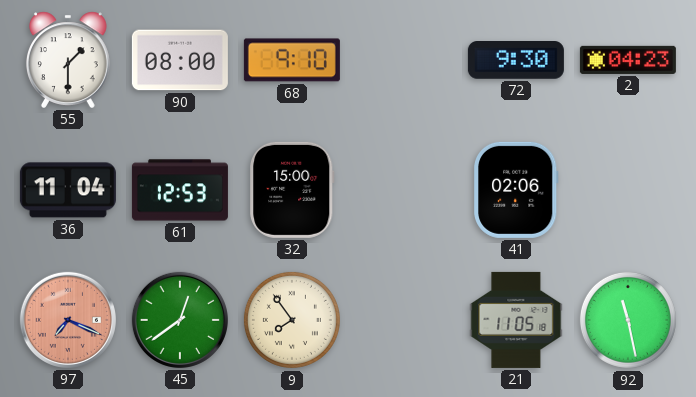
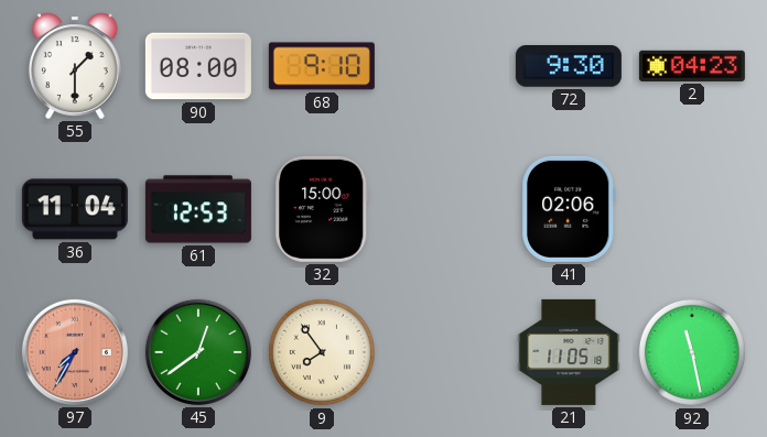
97: 7:19 -> 7:35
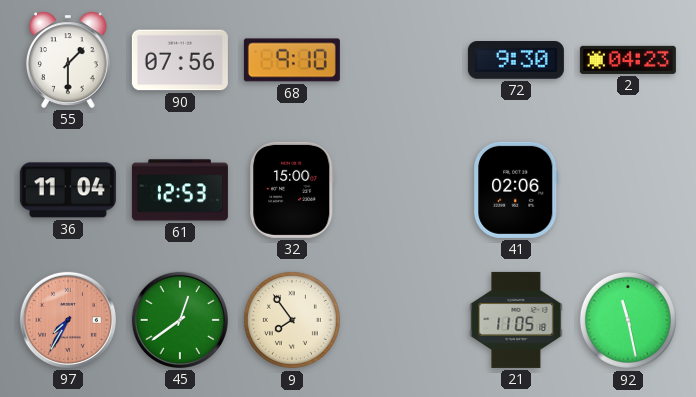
90: 08:00 -> 07:56
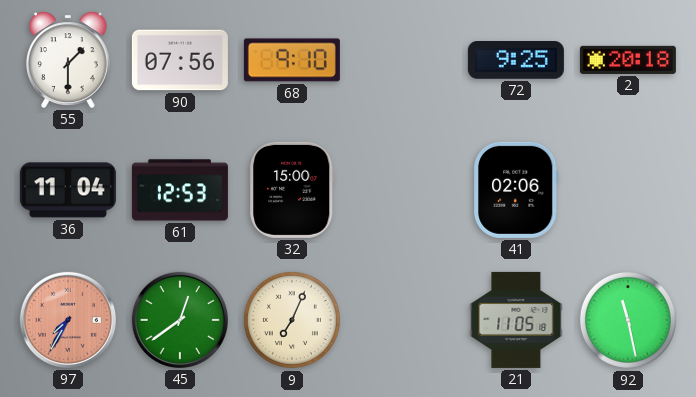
72: 9:30 -> 9:25
2: 04:23 -> 20:18
9: 7:54 -> 7:04
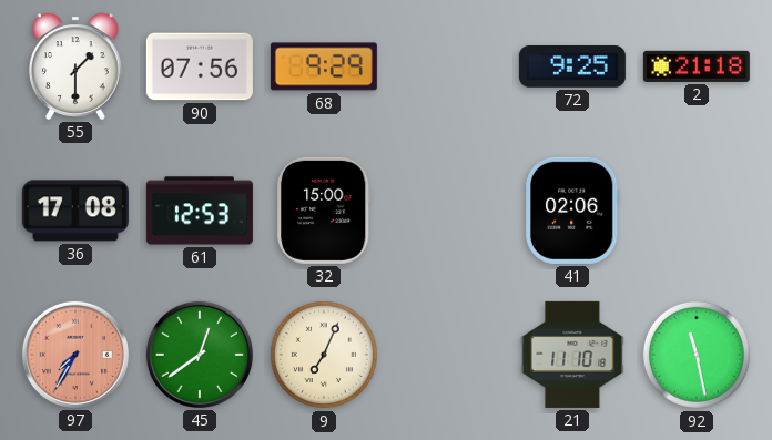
68: 9:10 -> 9:29
2: 20:18 -> 21:18
36: 11:04 -> 17:08
21: 11:05 -> 11:10
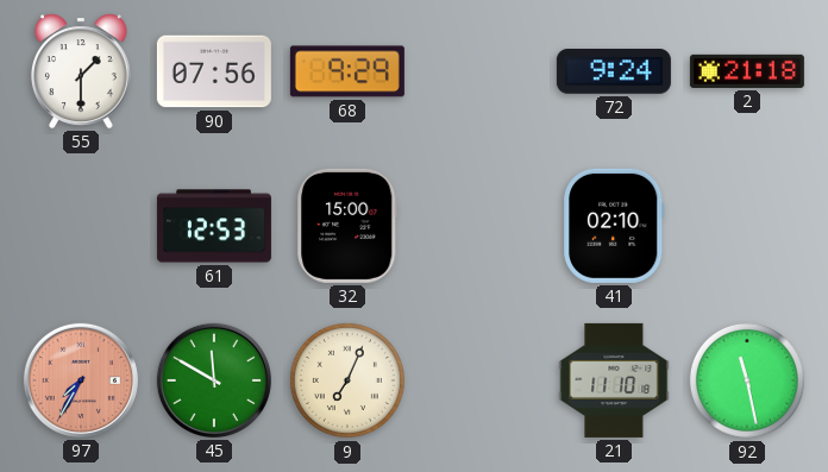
72: 9:25 -> 9:24
36: 17:08 -> none
41: 02:06 -> 02:10
45: 12:39 -> 11:50
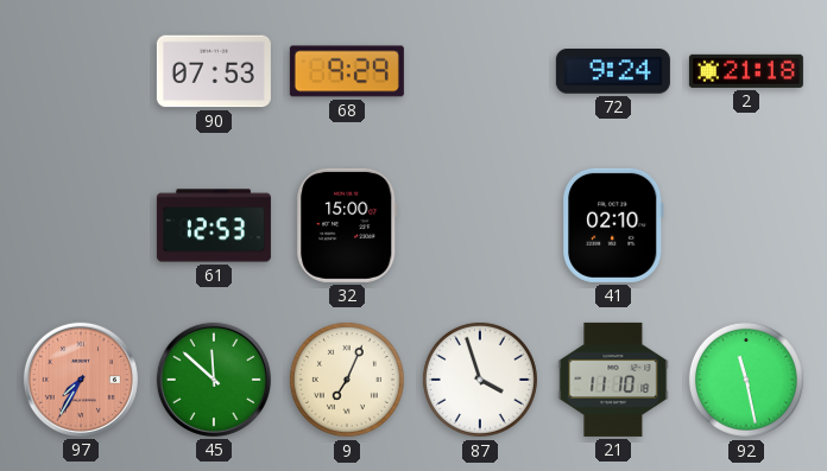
55: 1:30 -> none
90: 07:56 -> 07:53
45: 11:50 -> 11:52
87: none -> 3:57
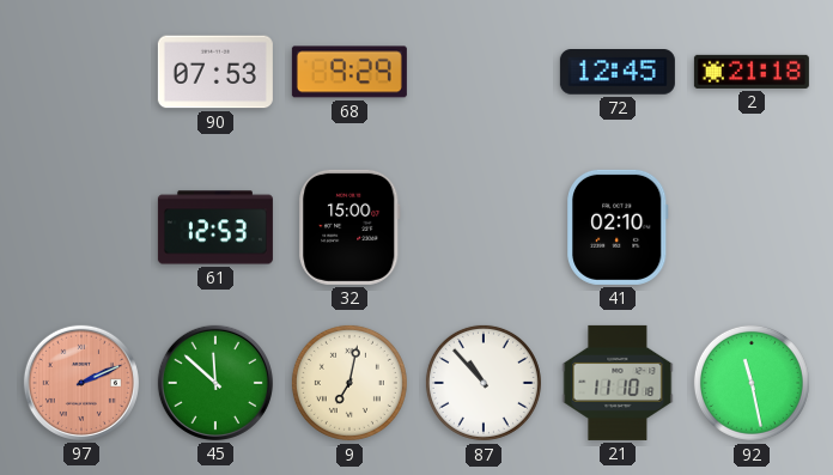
72: 9:24 -> 12:45
97: 7:35 -> 2:11
9: 7:04 -> 7:02
87: 3:57 -> 10:53
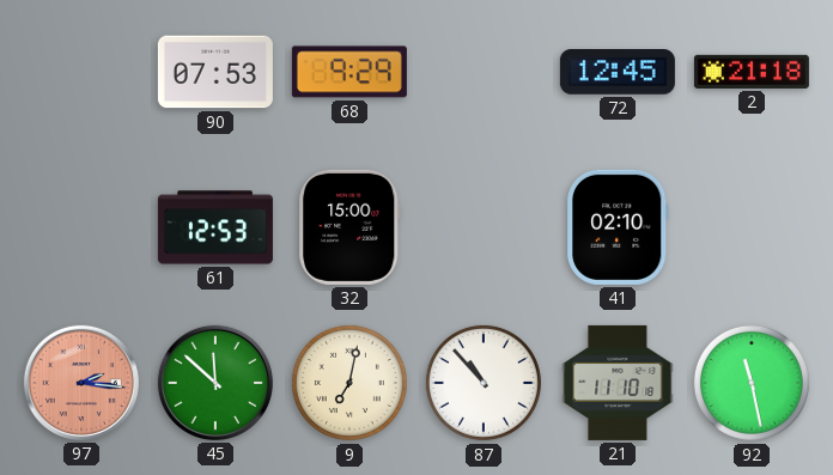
97: 2:11 -> 2:16
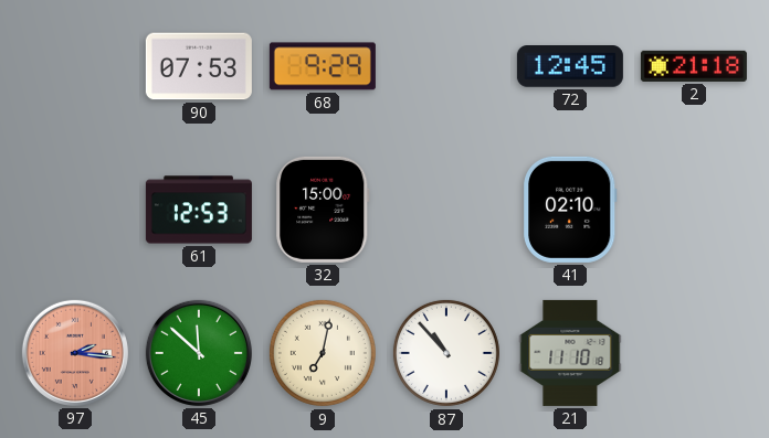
92: 11:28 -> none
